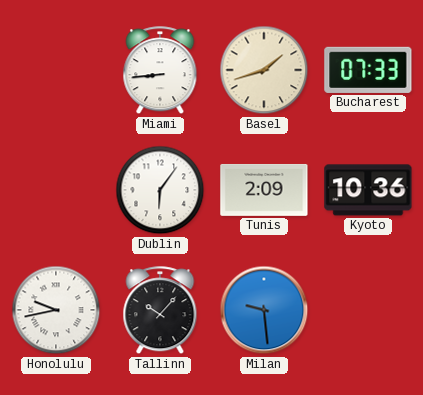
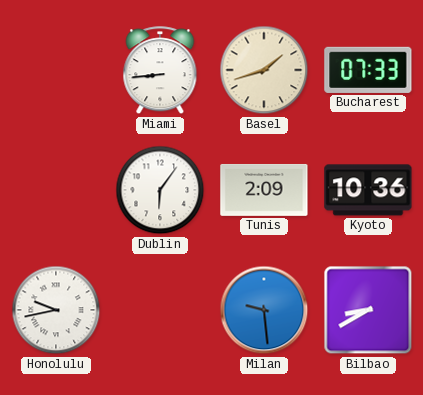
Tallinn: 10:07 -> none
Bilbao: none -> 8:40
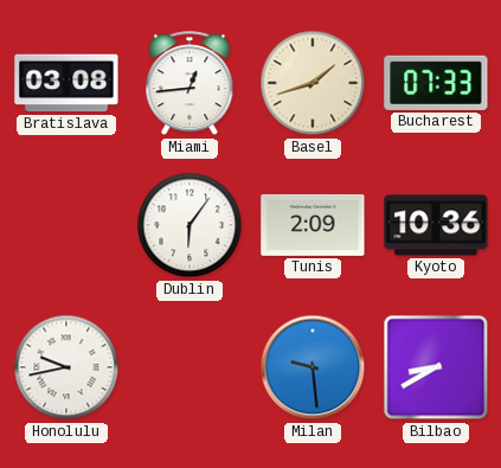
Bratislava: none -> 03:08
Miami: 8:44 -> 12:44
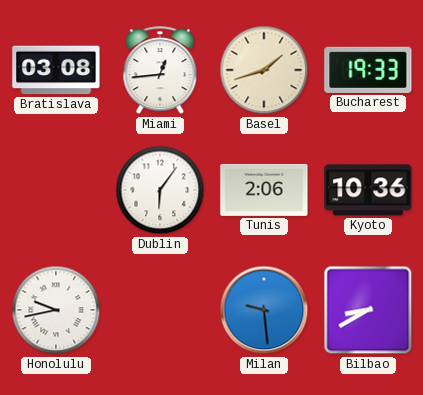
Bucharest: 07:33 -> 19:33
Tunis: 2:09 -> 2:06
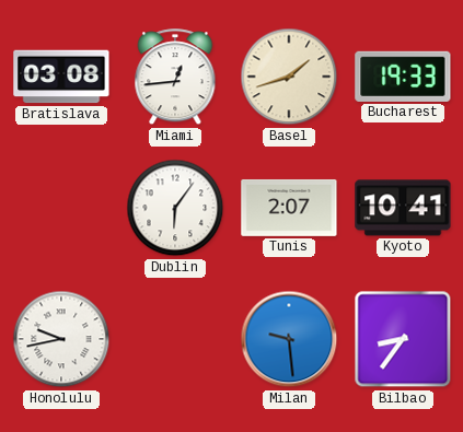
Tunis: 2:06 -> 2:07
Kyoto: 10:36 -> 10:41
Bilbao: 8:40 -> 8:36
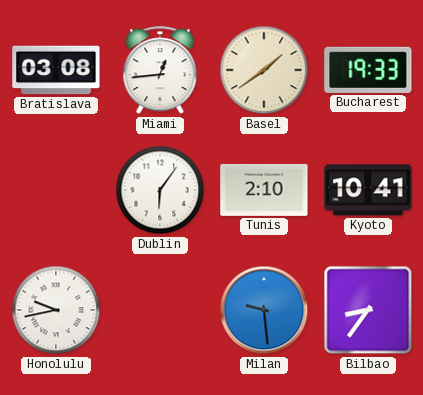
Basel: 1:42 -> 1:39
Tunis: 2:07 -> 2:10
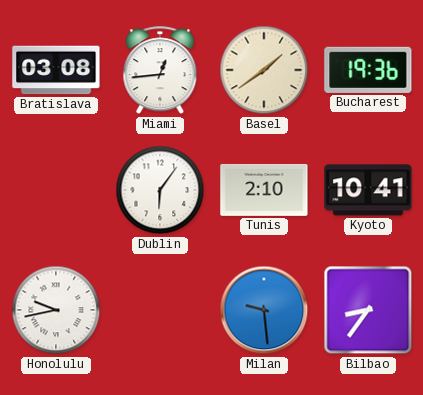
Bucharest: 19:33 -> 19:36
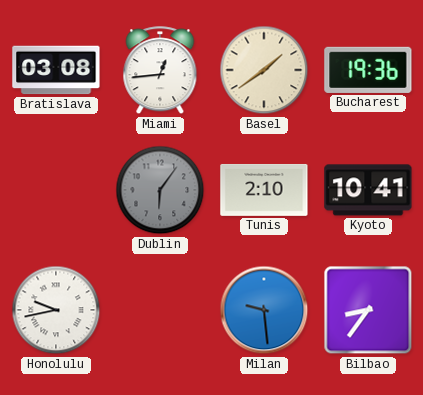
Dublin dial: white -> grey
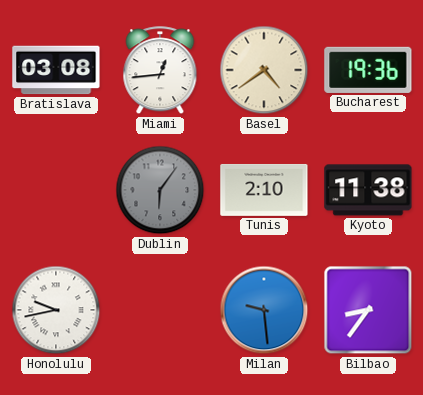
Basel: 1:39 -> 4:39
Kyoto: 10:41 -> 11:38
